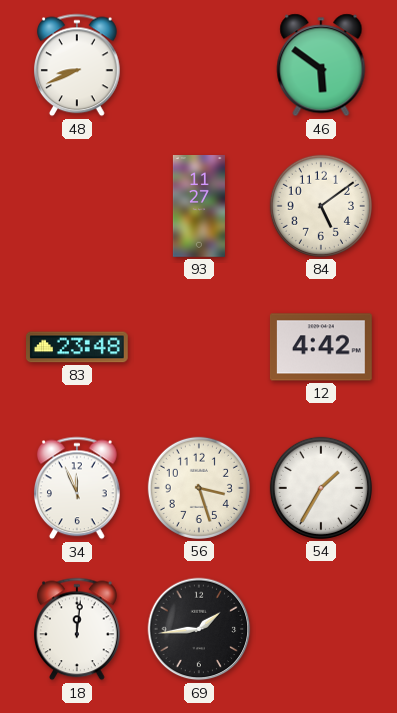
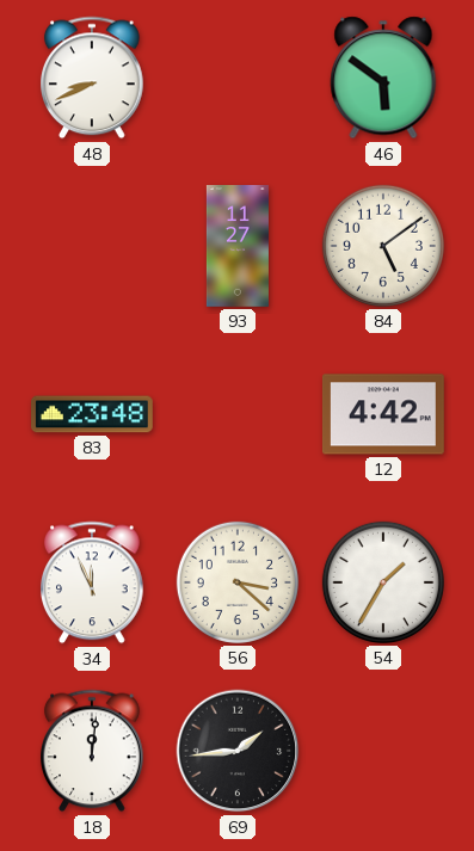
56: 3:27 -> 3:22
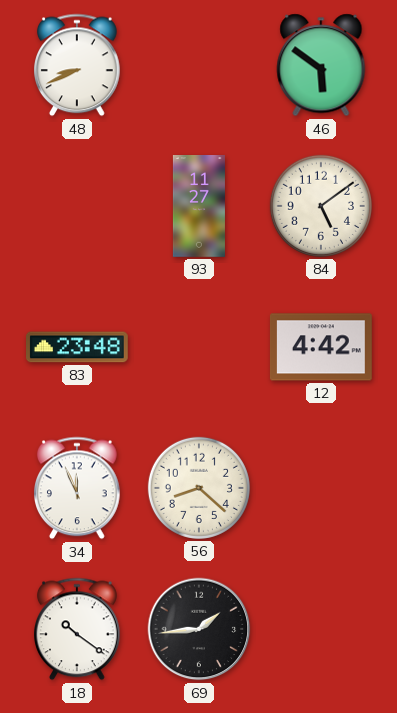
56: 3:22 -> 8:22
54: 1:35 -> none
18: 12:01 -> 10:21
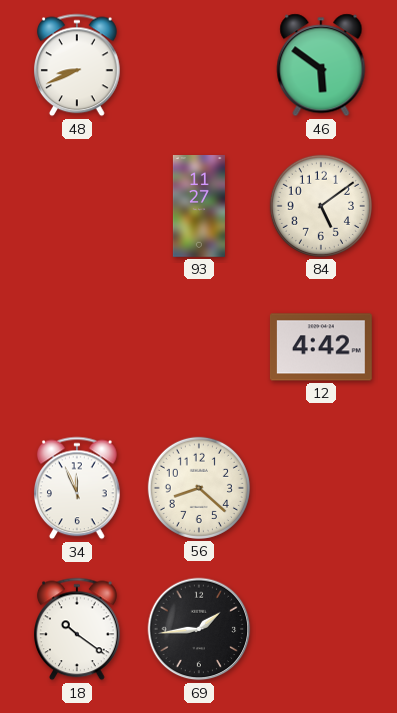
83: 23:48 -> none
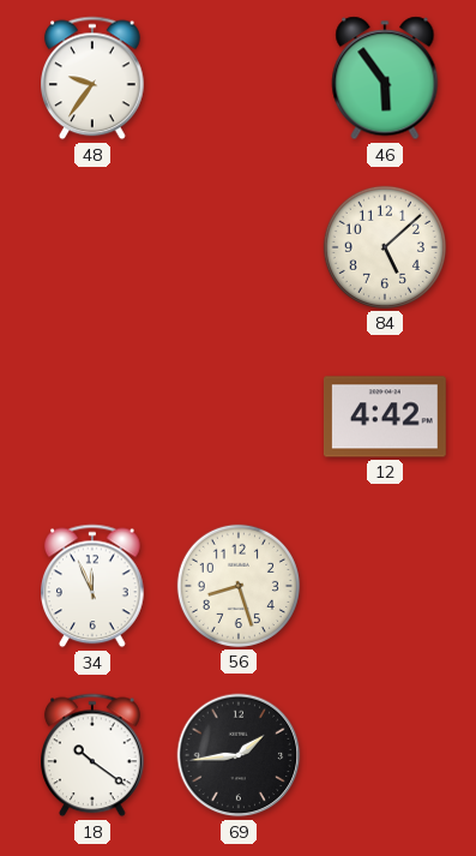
48: 8:41 -> 9:36
46: 5:51 -> 5:54
93: 11:27 -> none
84: 5:09 -> 5:08
56: 8:22 -> 8:27
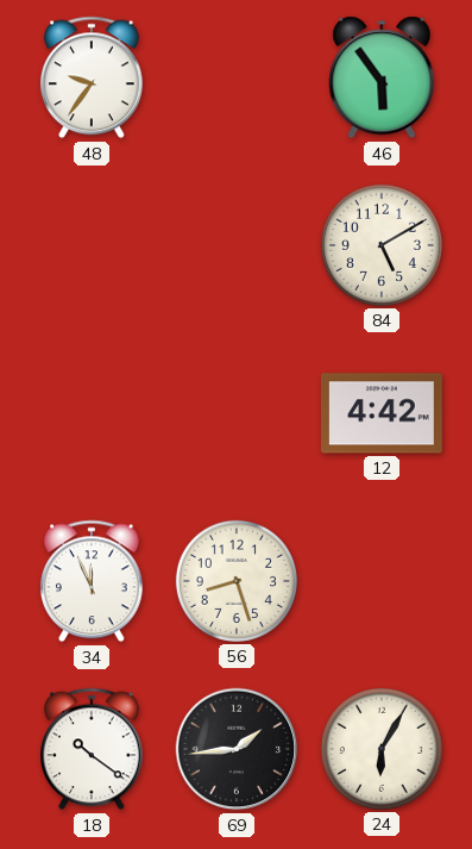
84: 5:08 -> 5:10
24: none -> 6:05
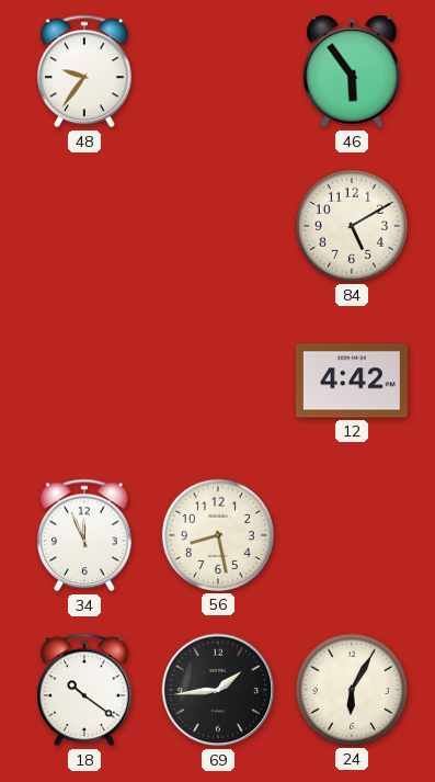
56: 8:27 -> 8:28
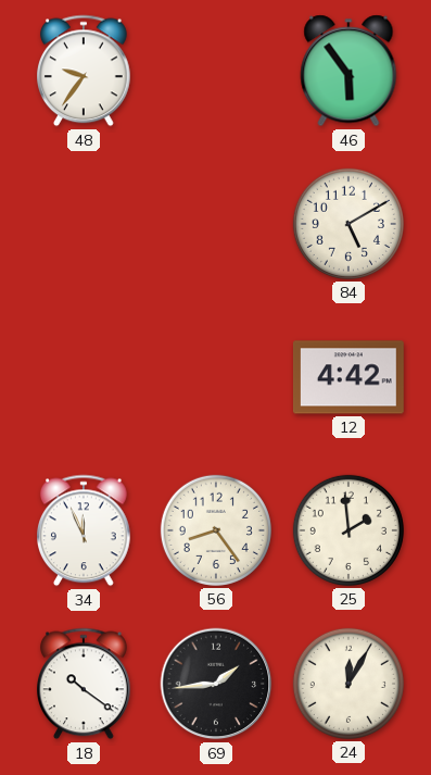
56: 8:28 -> 8:24
25: none -> 1:59
24: 6:05 -> 12:05
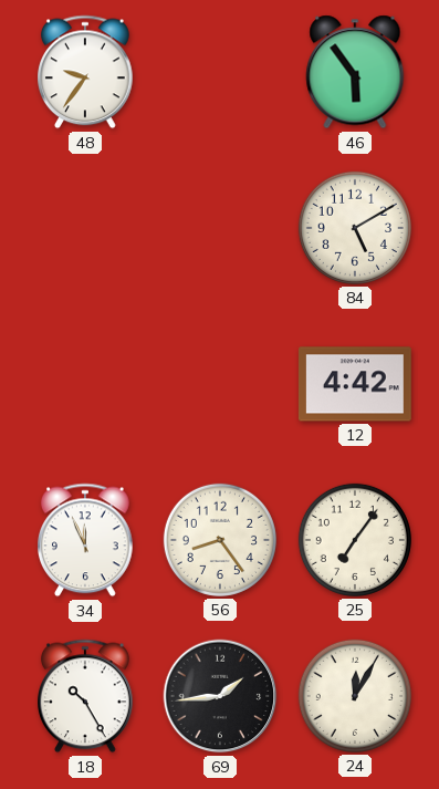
25: 1:59 -> 7:06
18: 10:21 -> 10:25
